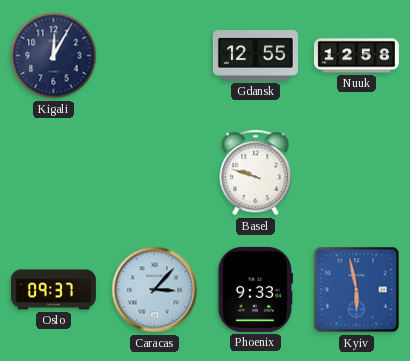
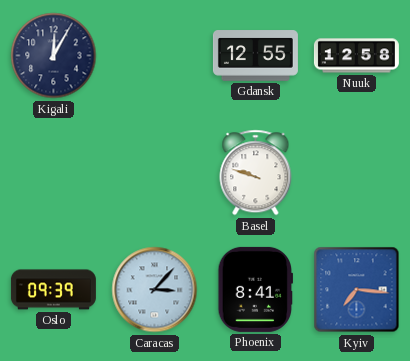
Oslo: 09:37 -> 09:39
Phoenix: 9:33 -> 8:41
Kyiv: 5:58 -> 7:16
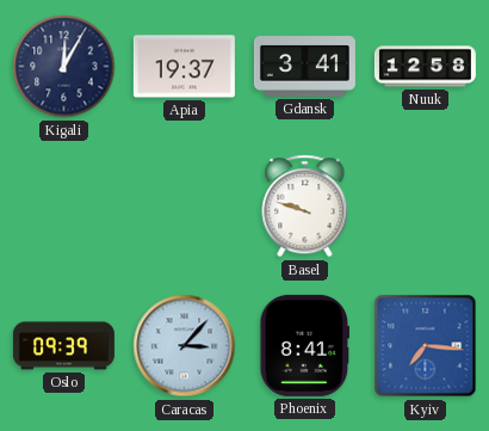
Apia: none -> 19:37
Gdansk: 12:55 -> 3:41
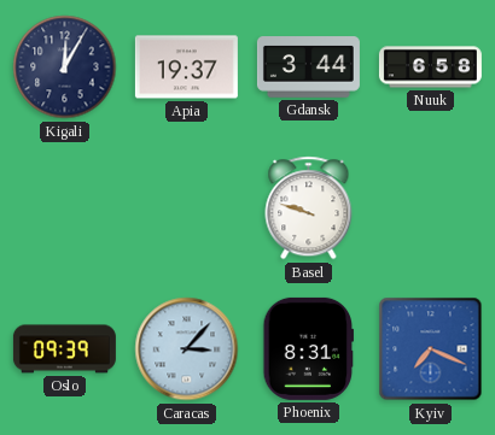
Gdansk: 3:41 -> 3:44
Nuuk: 12:58 -> 6:58
Phoenix: 8:41 -> 8:31
Kyiv: 7:16 -> 7:19
